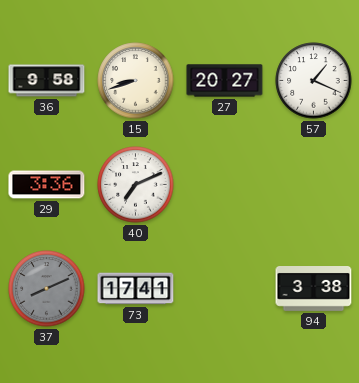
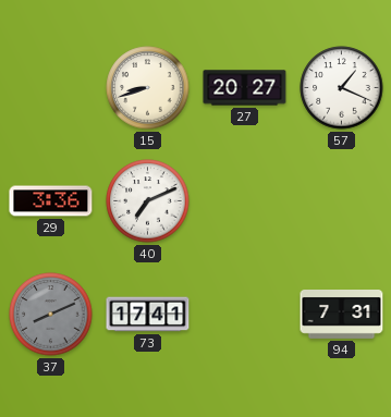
36: 9:58 -> none
94: 3:38 -> 7:31
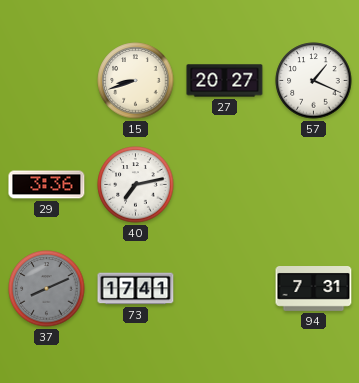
40: 7:11 -> 7:13
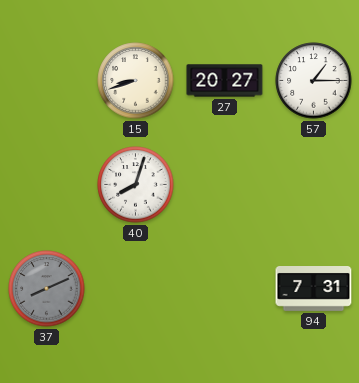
57: 1:19 -> 1:15
29: 3:36 -> none
40: 7:13 -> 8:03
73: 17:41 -> none
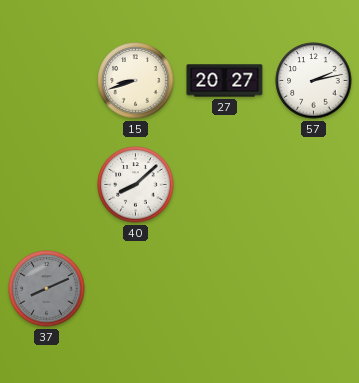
57: 1:15 -> 2:13
40: 8:03 -> 8:08
94: 7:31 -> none
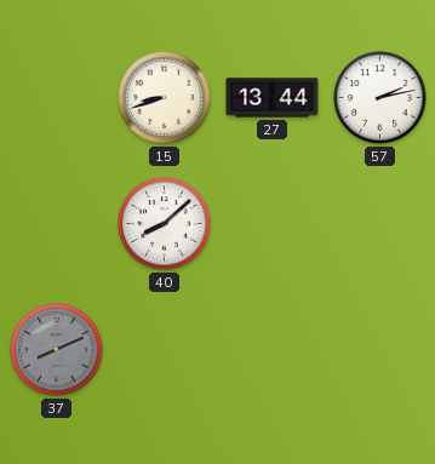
27: 20:27 -> 13:44
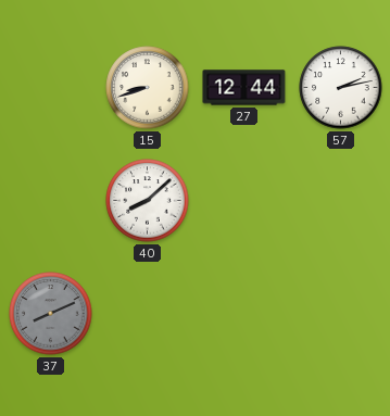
27: 13:44 -> 12:44
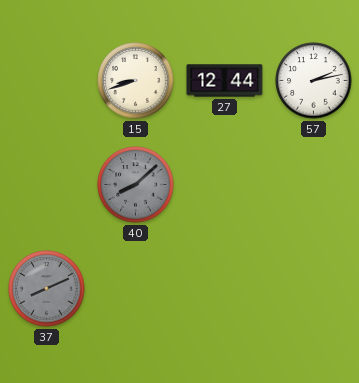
40 dial: white -> grey
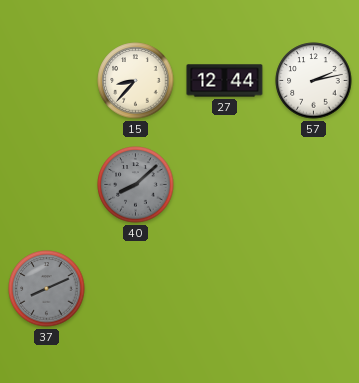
15: 8:42 -> 8:37
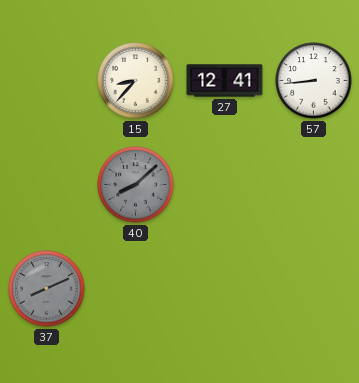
27: 12:44 -> 12:41
57: 2:13 -> 8:44
